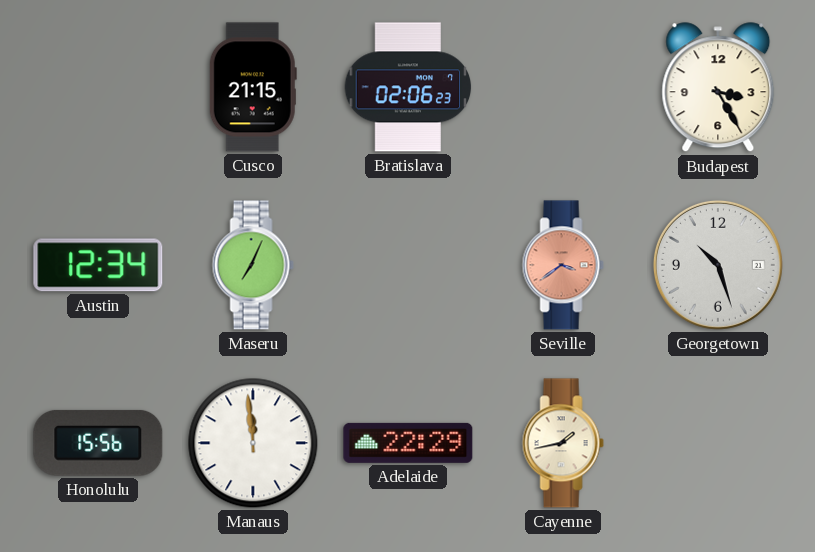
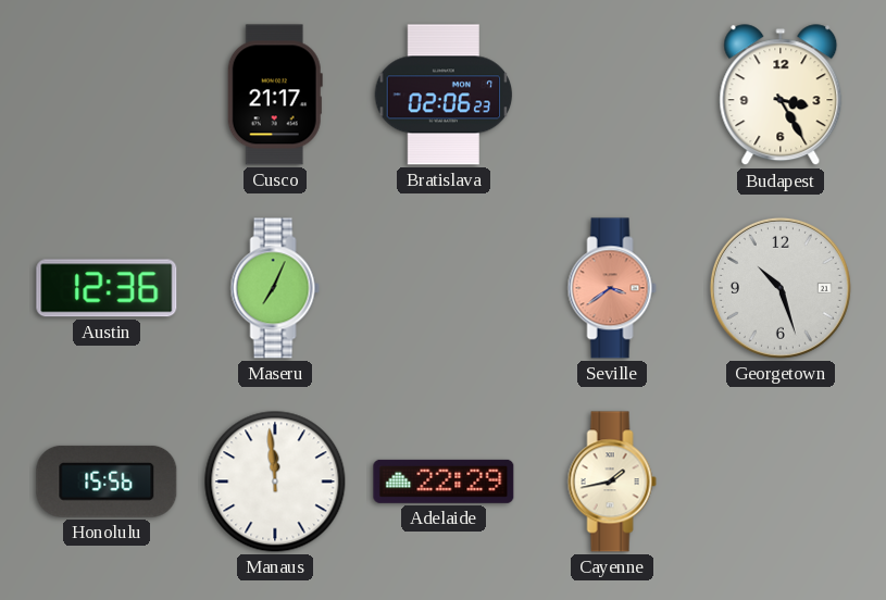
Cusco: 21:15 -> 21:17
Austin: 12:34 -> 12:36
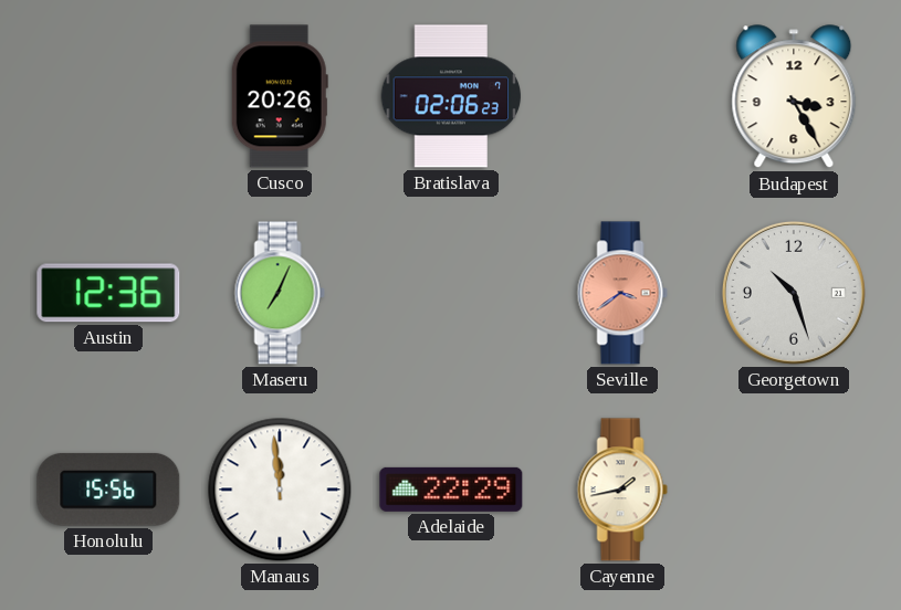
Cusco: 21:17 -> 20:26
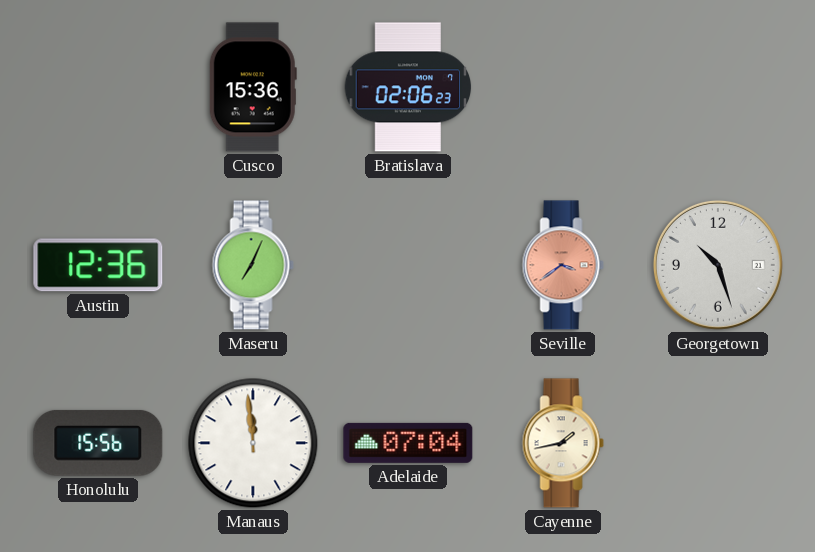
Cusco: 20:26 -> 15:36
Budapest: 3:25 -> none
Adelaide: 22:29 -> 07:04
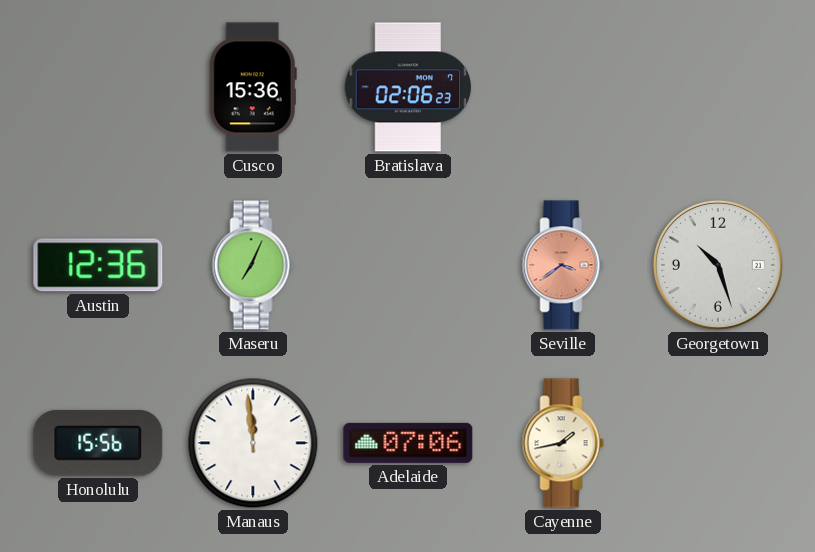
Adelaide: 07:04 -> 07:06
